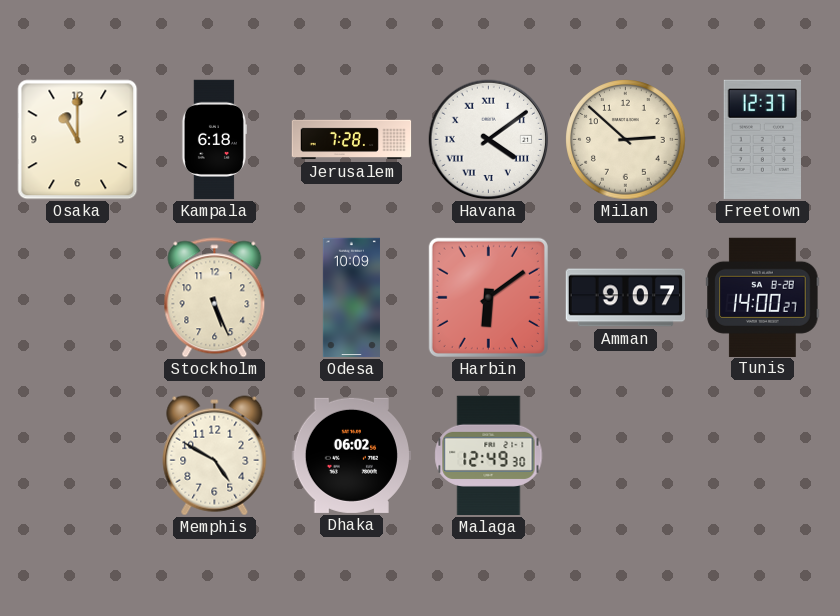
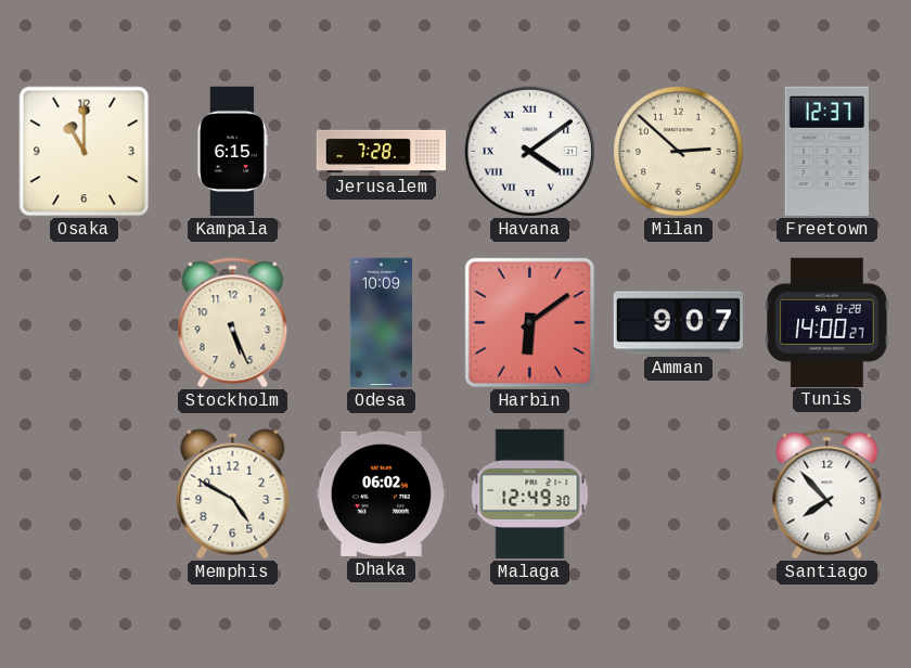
Kampala: 6:18 -> 6:15
Santiago: none -> 7:53
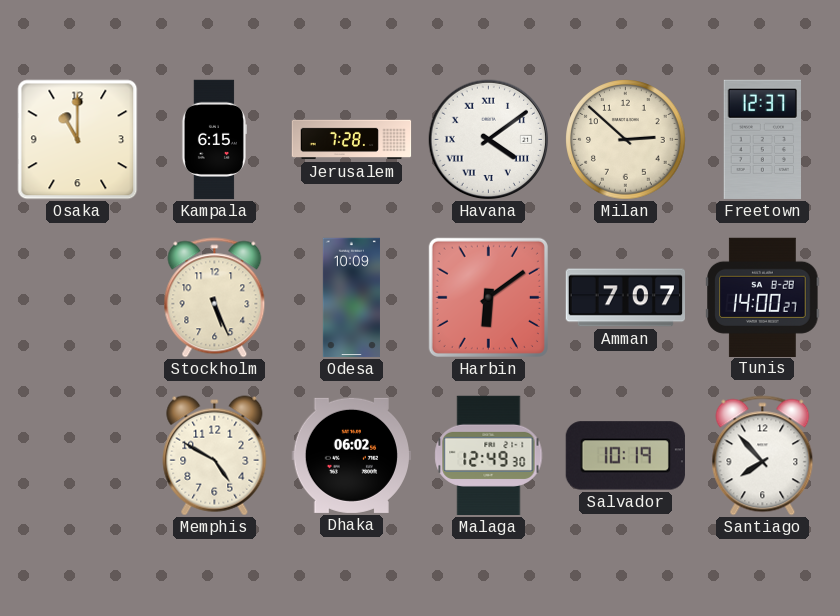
Amman: 9:07 -> 7:07
Salvador: none -> 10:19
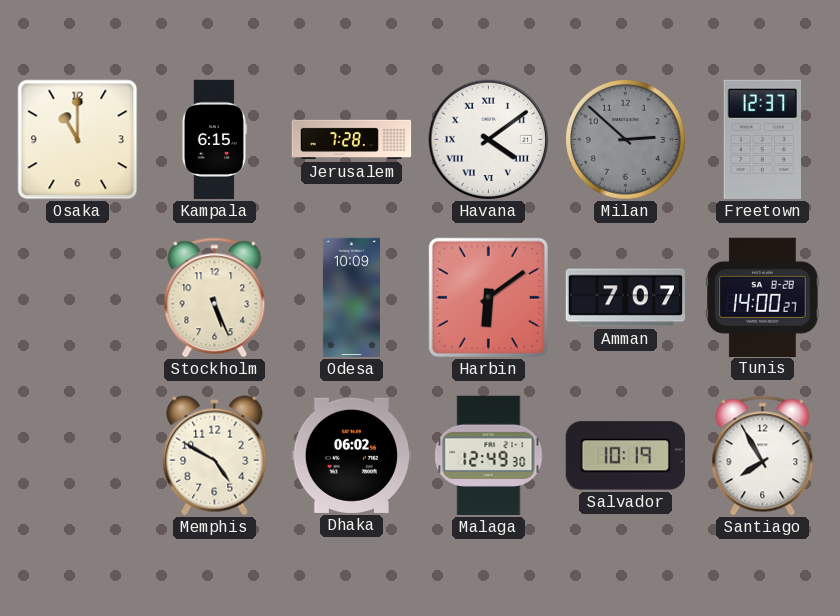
Milan dial: cream -> grey
Santiago: 7:53 -> 7:55
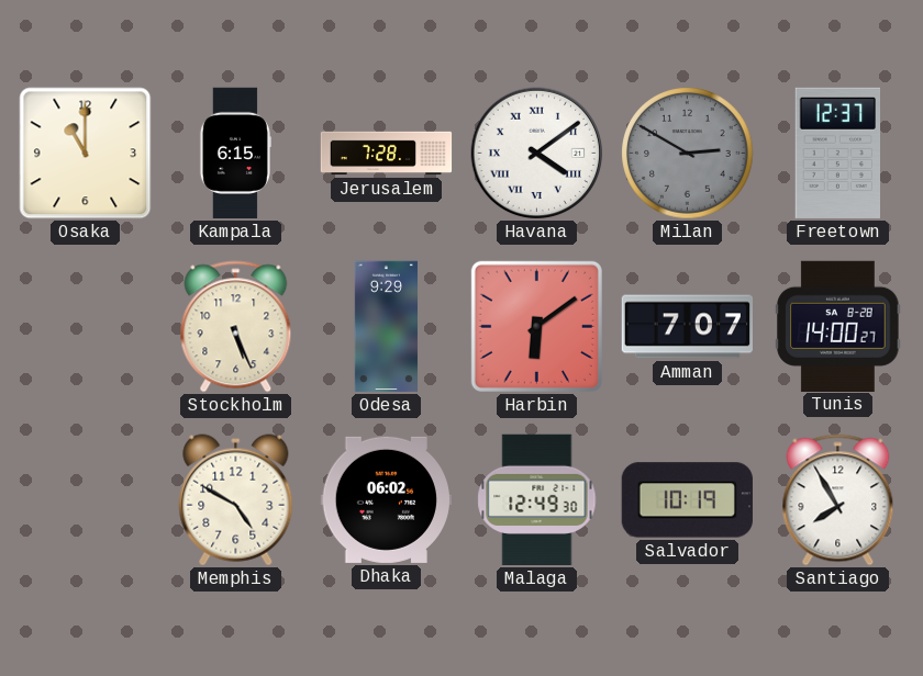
Milan: 2:52 -> 2:50
Odesa: 10:09 -> 9:29
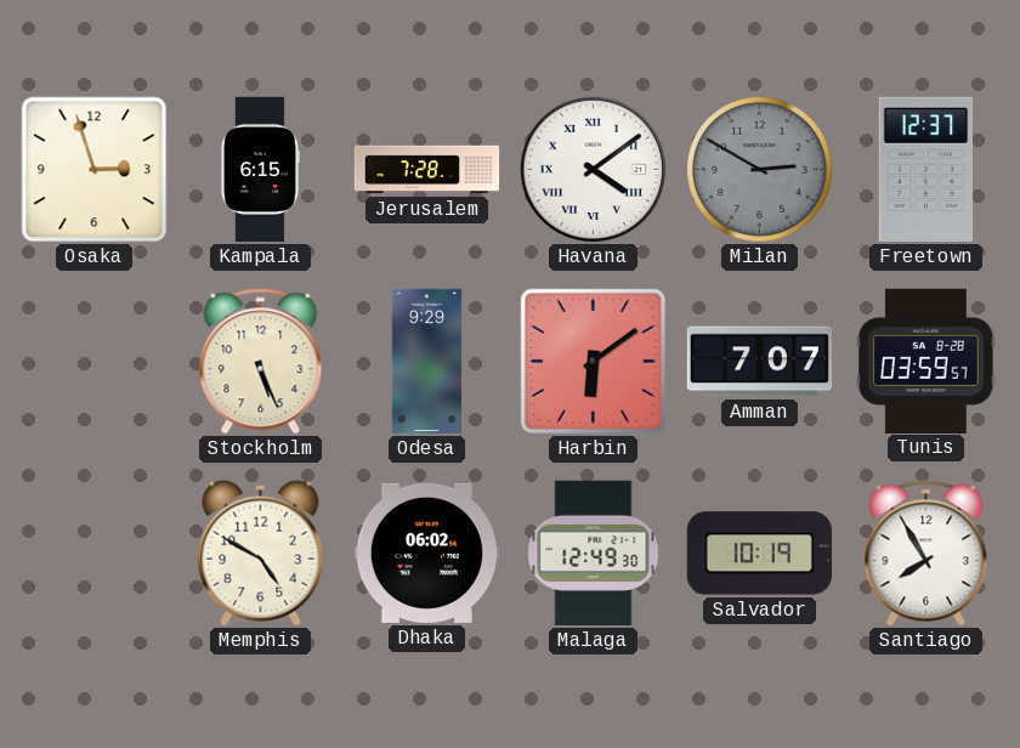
Osaka: 11:00 -> 2:57
Tunis: 14:00 -> 03:59
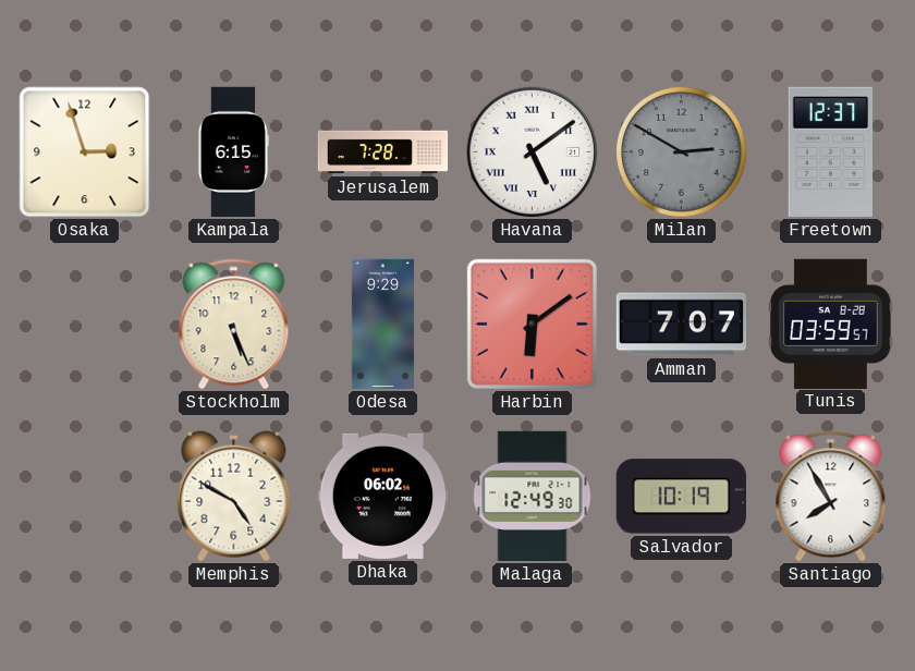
Havana: 4:09 -> 5:09
